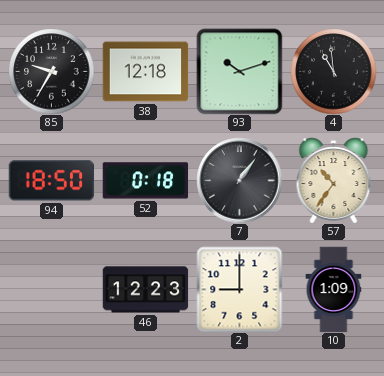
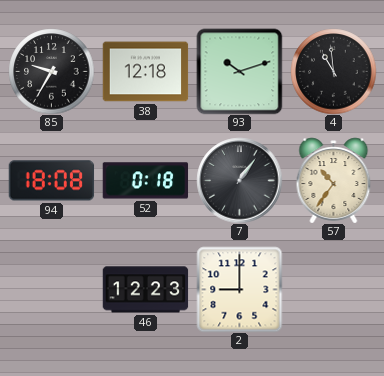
94: 18:50 -> 18:08
10: 1:09 -> none
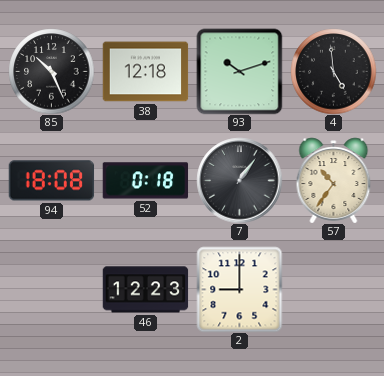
85: 9:35 -> 10:26
4: 10:59 -> 4:59
